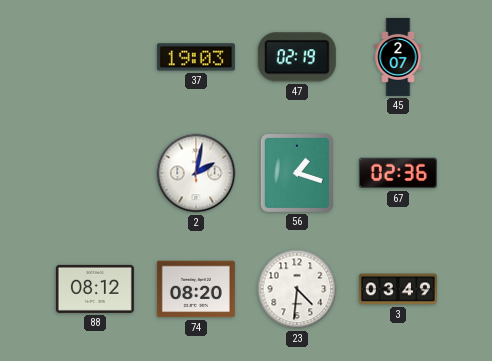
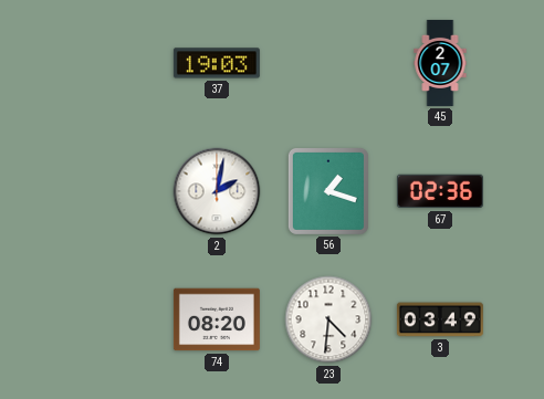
47: 02:19 -> none
88: 08:12 -> none
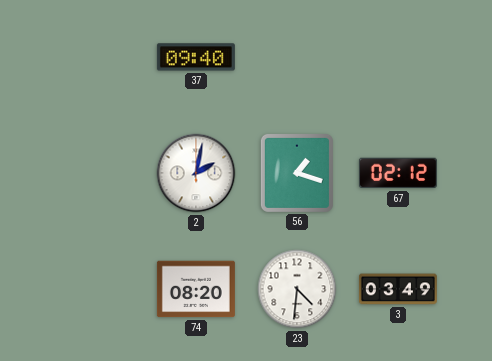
37: 19:03 -> 09:40
45: 2:07 -> none
67: 02:36 -> 02:12
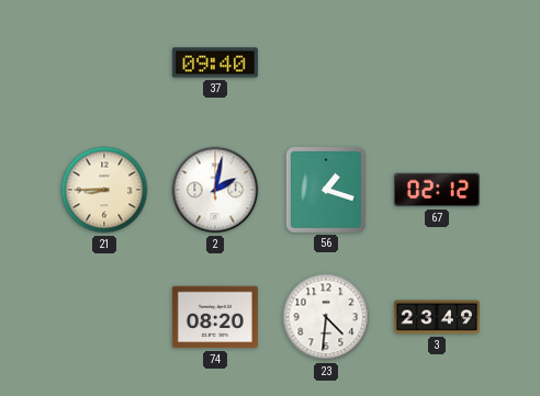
21: none -> 8:45
3: 03:49 -> 23:49
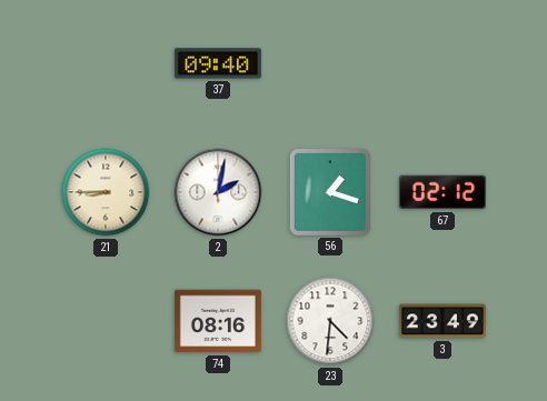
74: 08:20 -> 08:16
